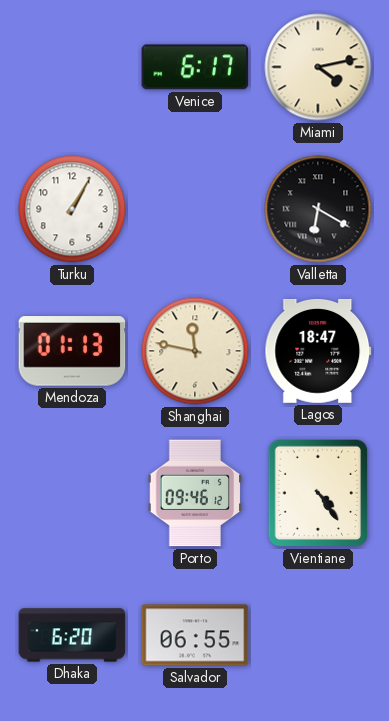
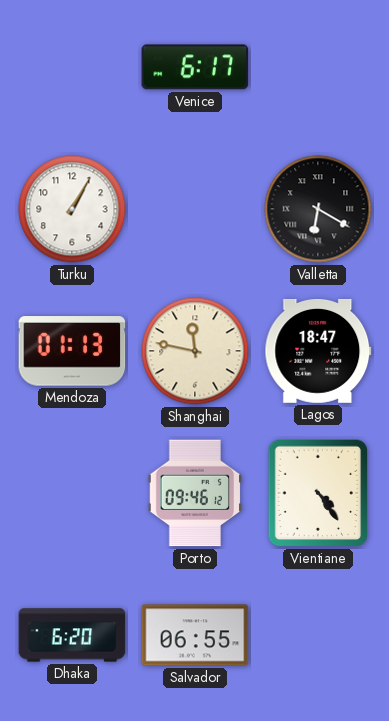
Miami: 4:13 -> none
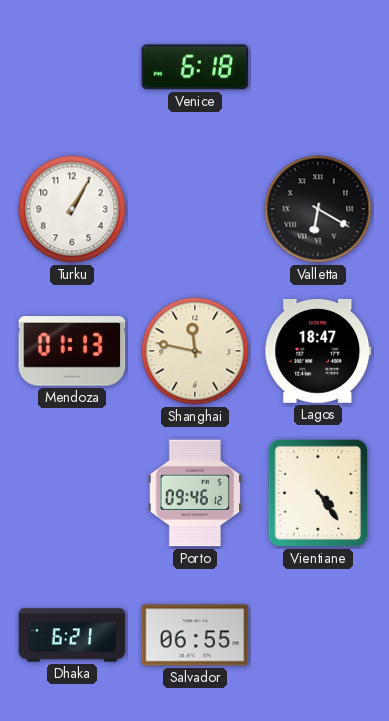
Venice: 6:17 -> 6:18
Dhaka: 6:20 -> 6:21
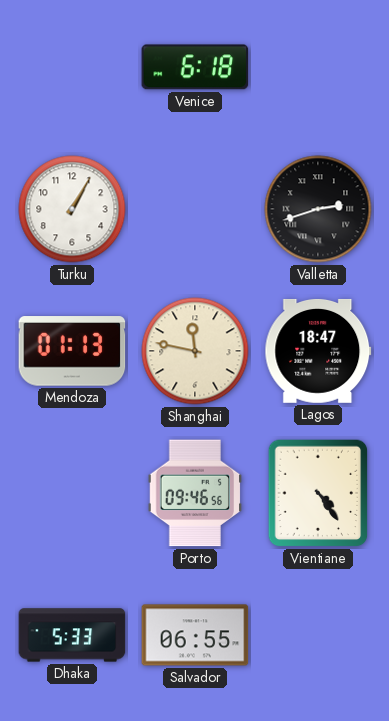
Valletta: 6:20 -> 2:42
Porto: 09:46:12 -> 09:46:56
Dhaka: 6:21 -> 5:33
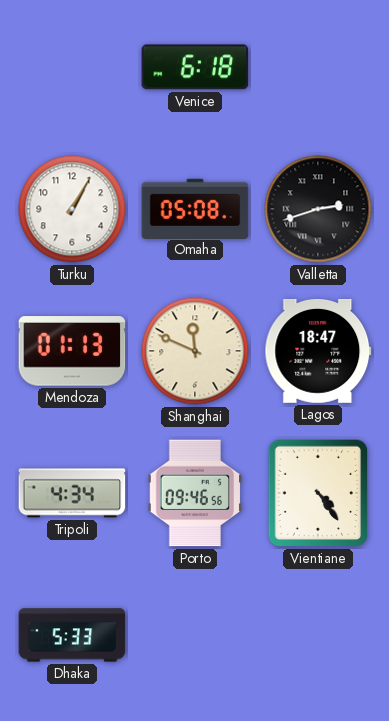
Omaha: none -> 05:08
Shanghai: 11:47 -> 11:49
Tripoli: none -> 4:34
Salvador: 06:55 -> none
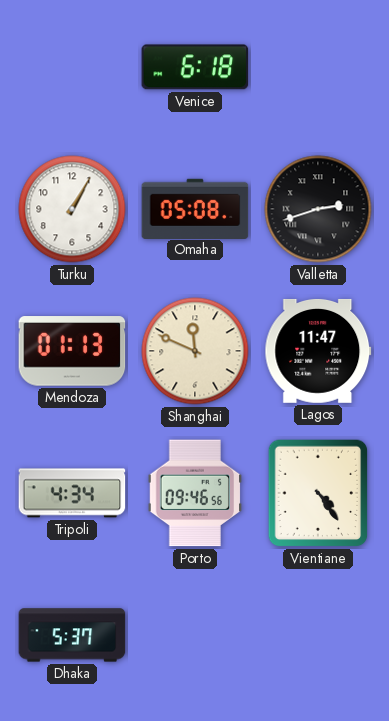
Lagos: 18:47 -> 11:47
Dhaka: 5:33 -> 5:37
